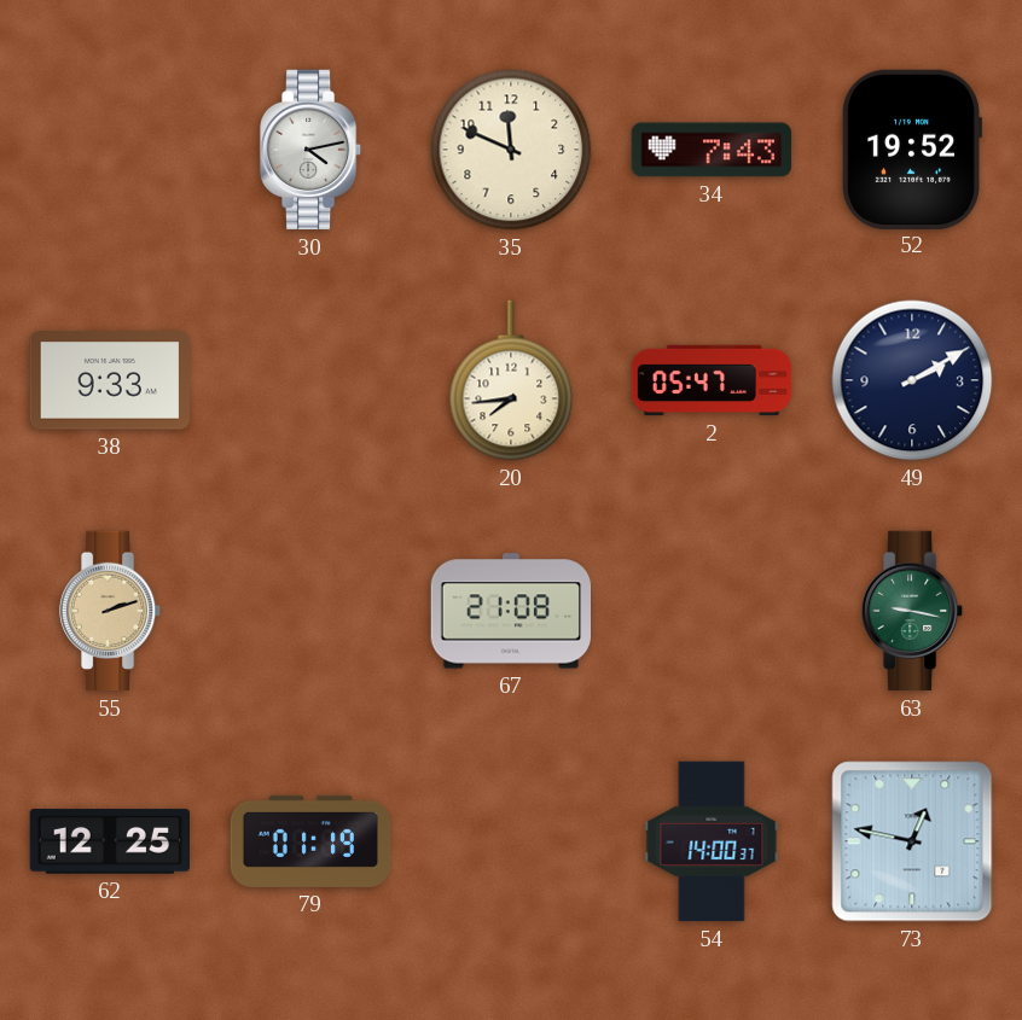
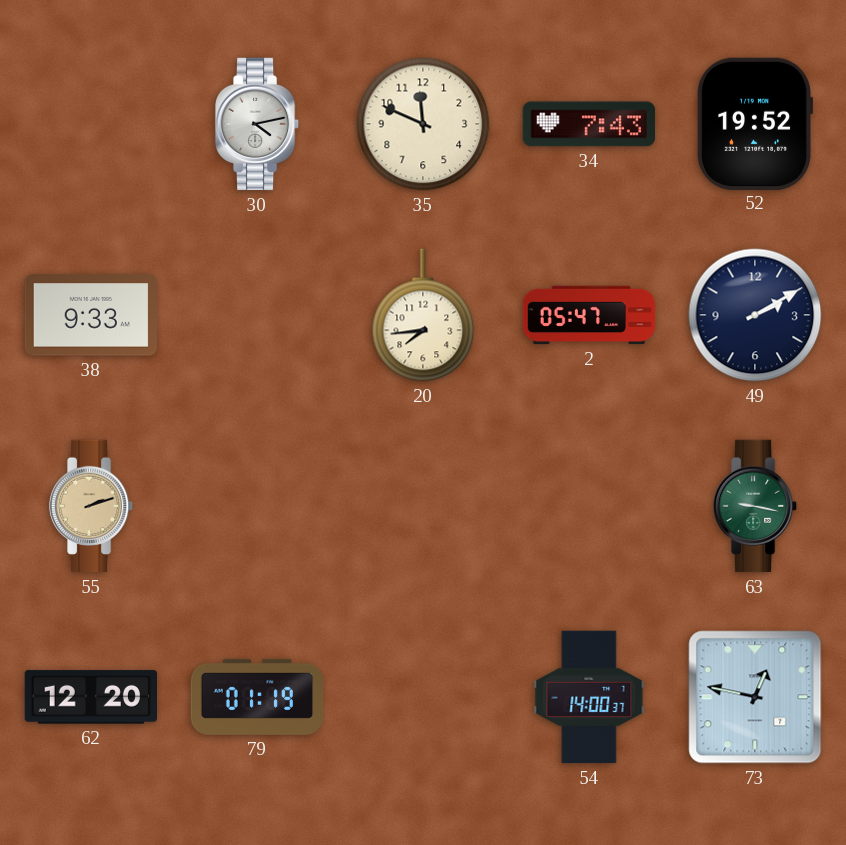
67: 21:08 -> none
62: 12:25 -> 12:20
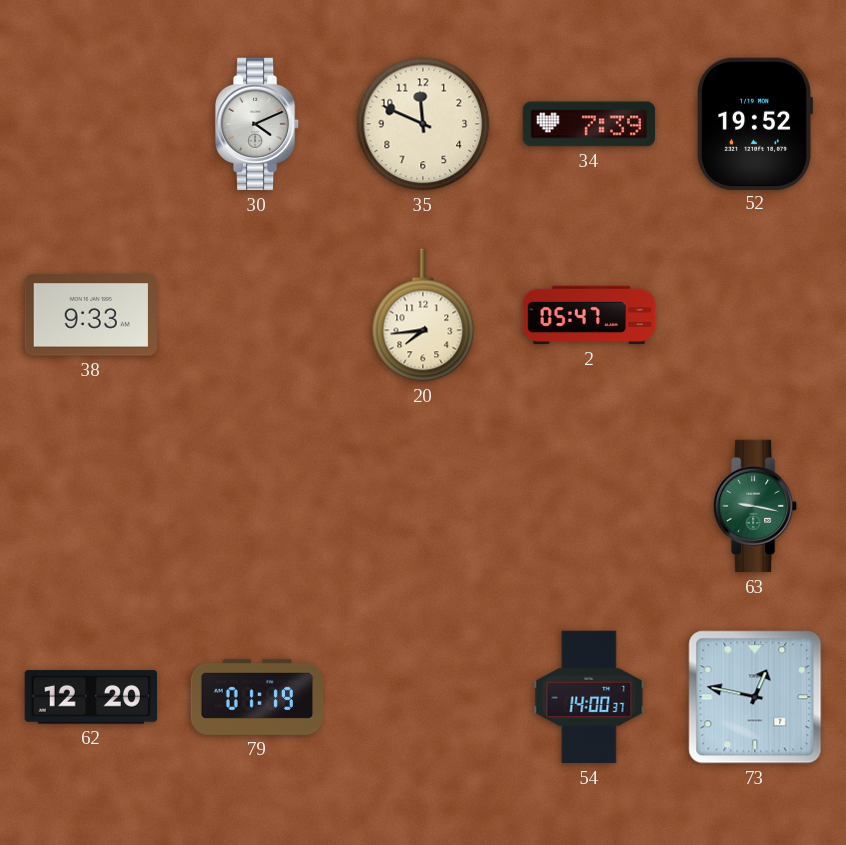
30: 4:13 -> 4:11
34: 7:43 -> 7:39
49: 2:10 -> none
55: 2:12 -> none
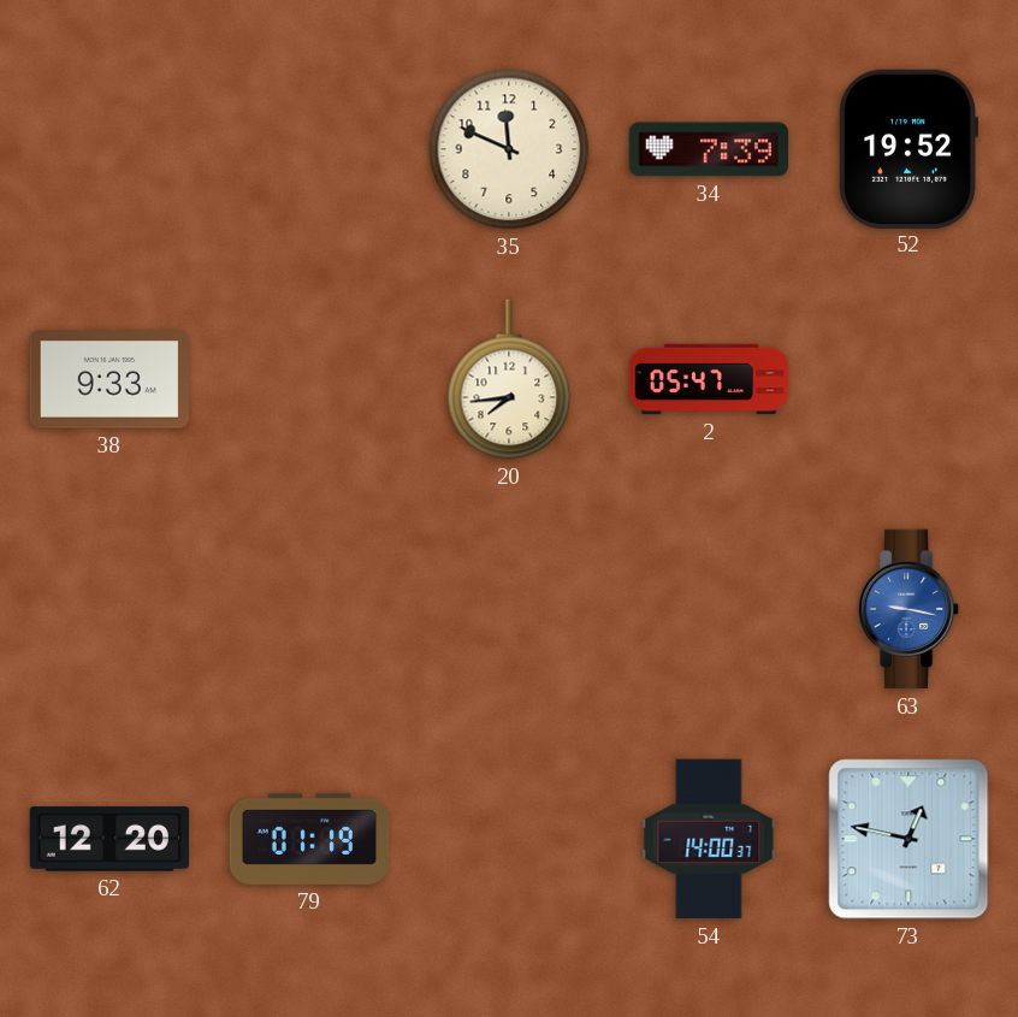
30: 4:11 -> none
63 dial: green -> blue
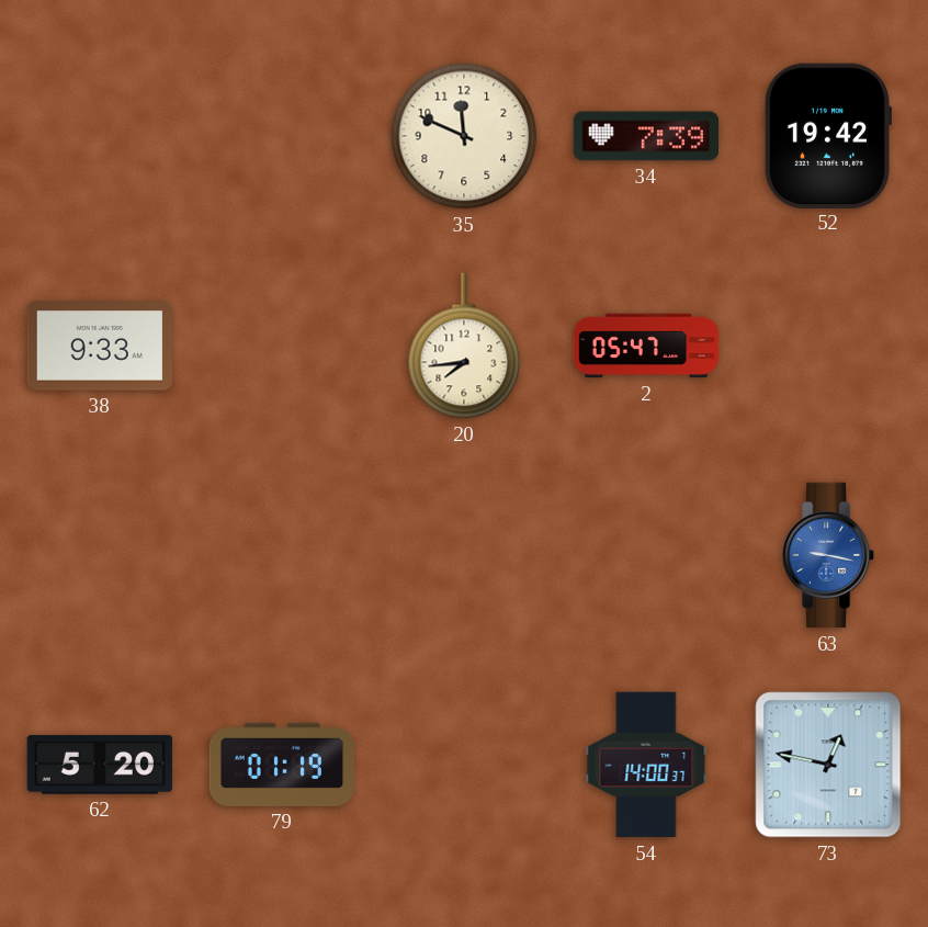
52: 19:52 -> 19:42
62: 12:20 -> 5:20
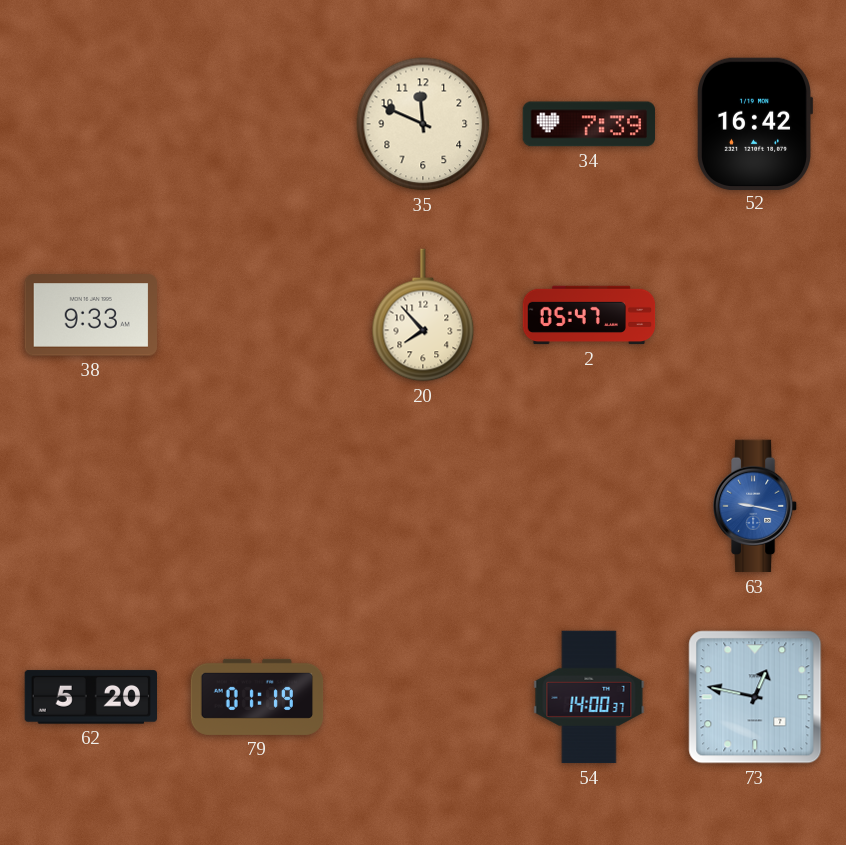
52: 19:42 -> 16:42
20: 7:44 -> 7:53
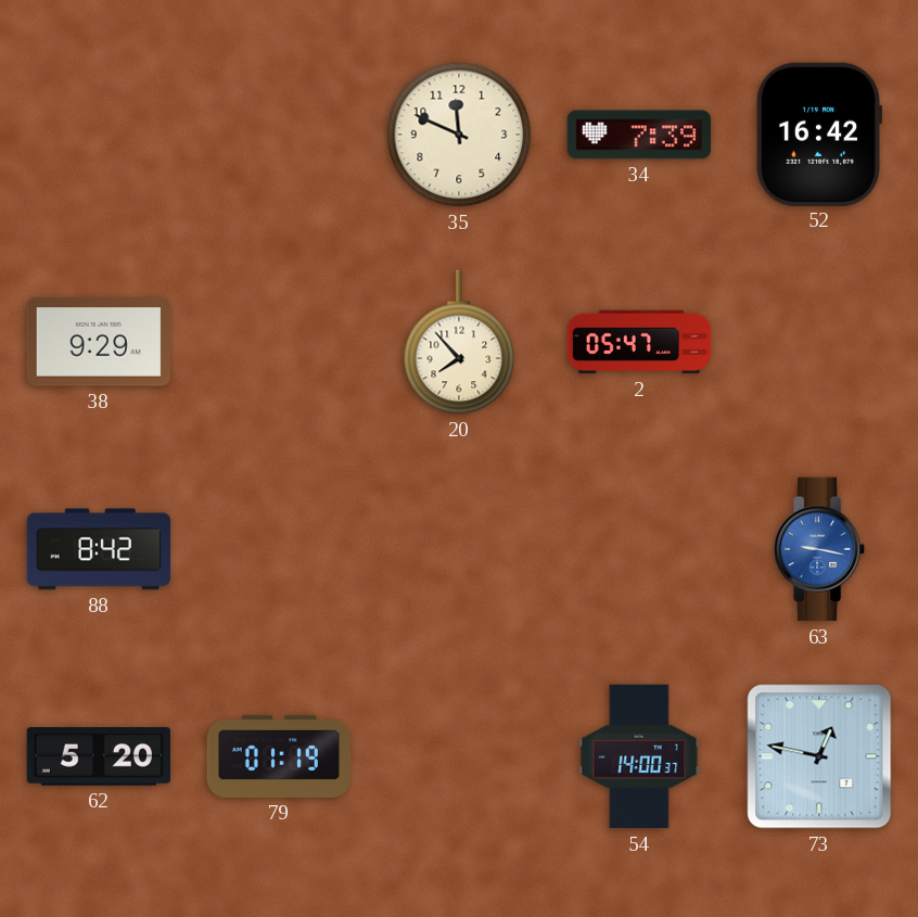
38: 9:33 -> 9:29
88: none -> 8:42
